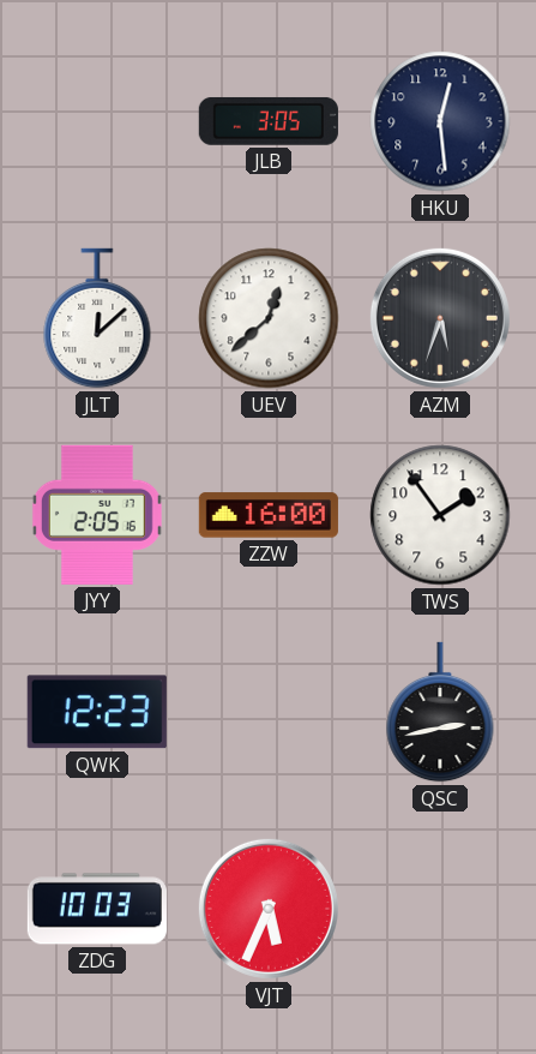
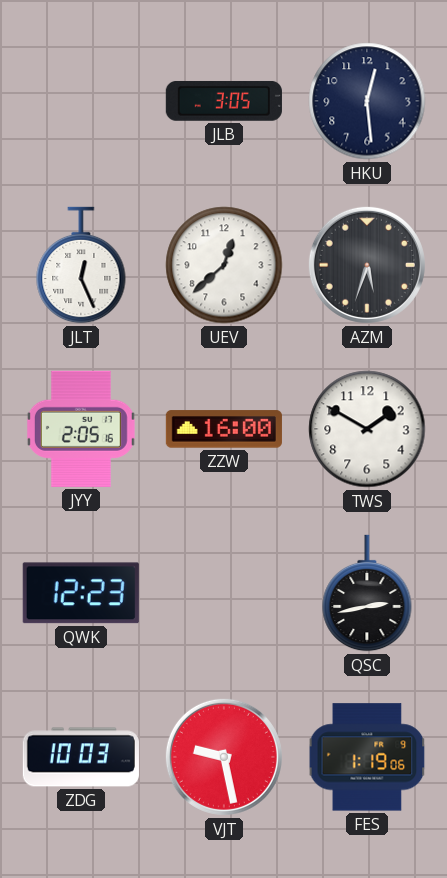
JLT: 12:08 -> 12:26
TWS: 1:54 -> 1:50
VJT: 5:34 -> 9:28
FES: none -> 1:19
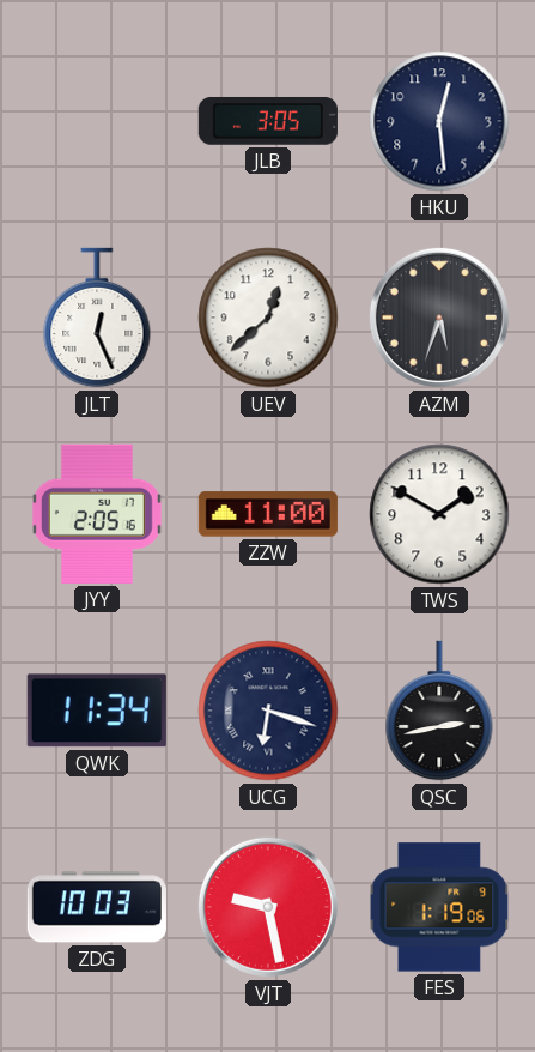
ZZW: 16:00 -> 11:00
QWK: 12:23 -> 11:34
UCG: none -> 6:18
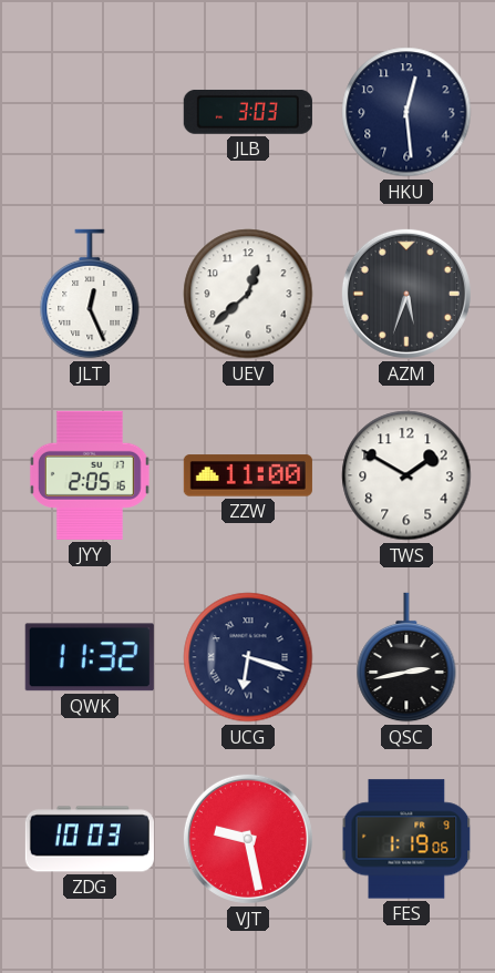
JLB: 3:05 -> 3:03
QWK: 11:34 -> 11:32
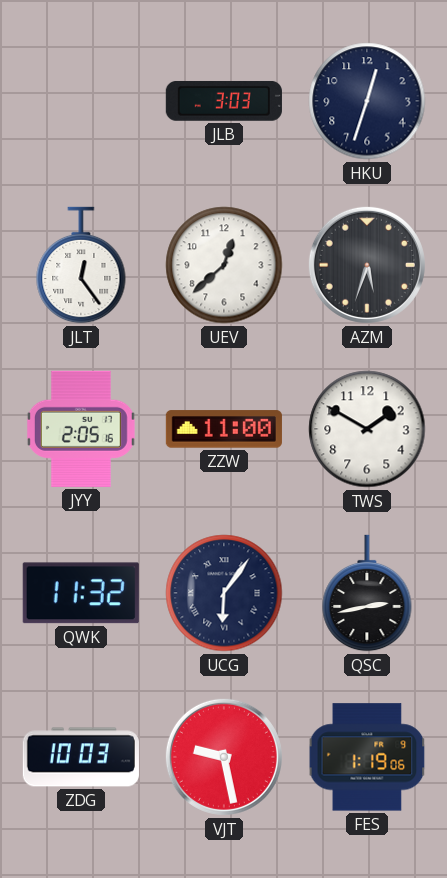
HKU: 12:29 -> 12:33
JLT: 12:26 -> 12:24
UCG: 6:18 -> 6:06
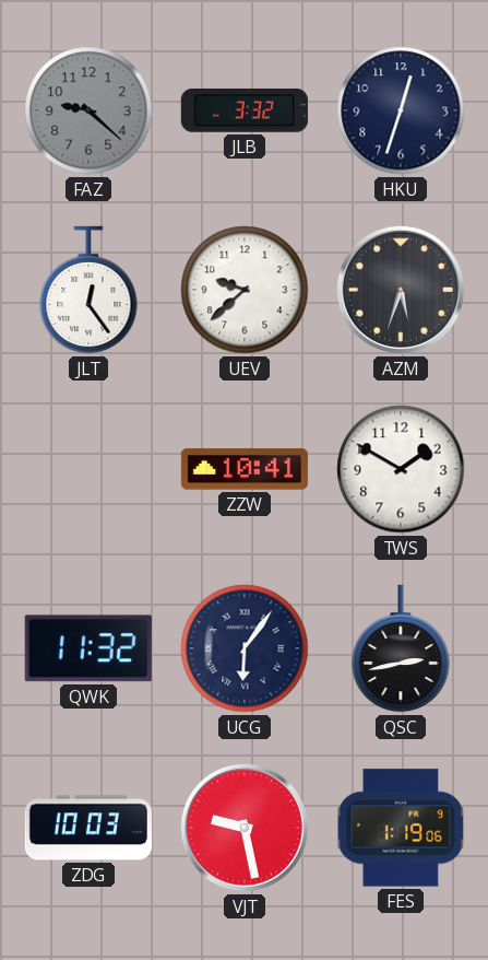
FAZ: none -> 9:22
JLB: 3:03 -> 3:32
UEV: 12:38 -> 9:38
JYY: 2:05 -> none
ZZW: 11:00 -> 10:41
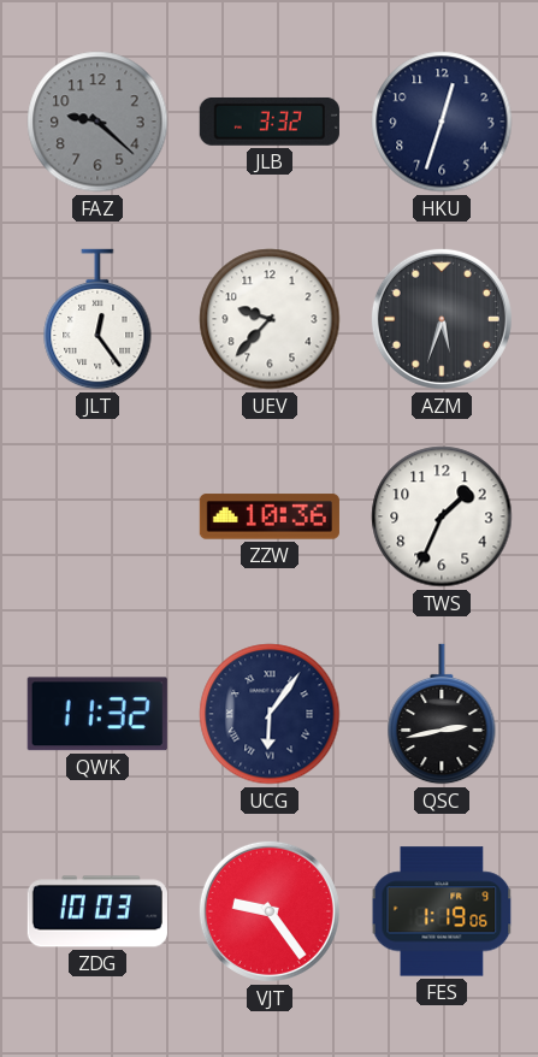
UEV: 9:38 -> 9:37
ZZW: 10:41 -> 10:36
TWS: 1:50 -> 1:34
VJT: 9:28 -> 9:24
